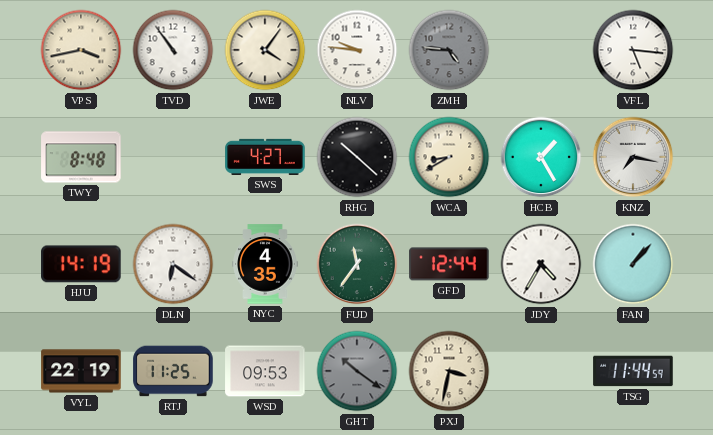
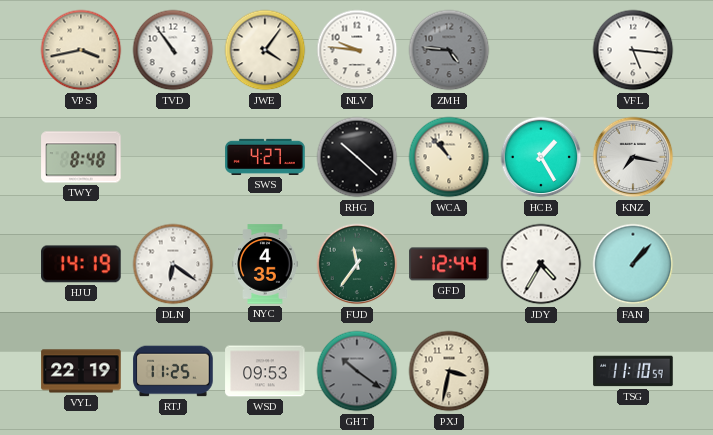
WCA: 8:40 -> 10:53
TSG: 11:44 -> 11:10
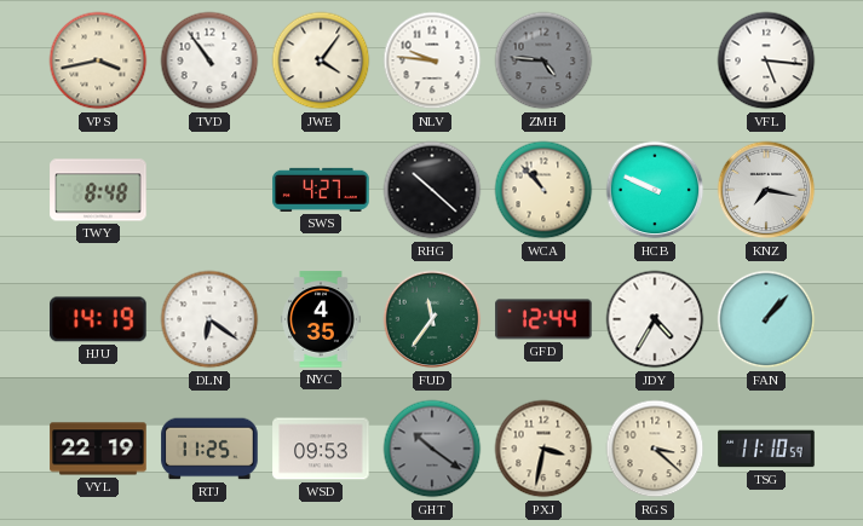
HCB: 1:25 -> 9:49
RGS: none -> 3:22
